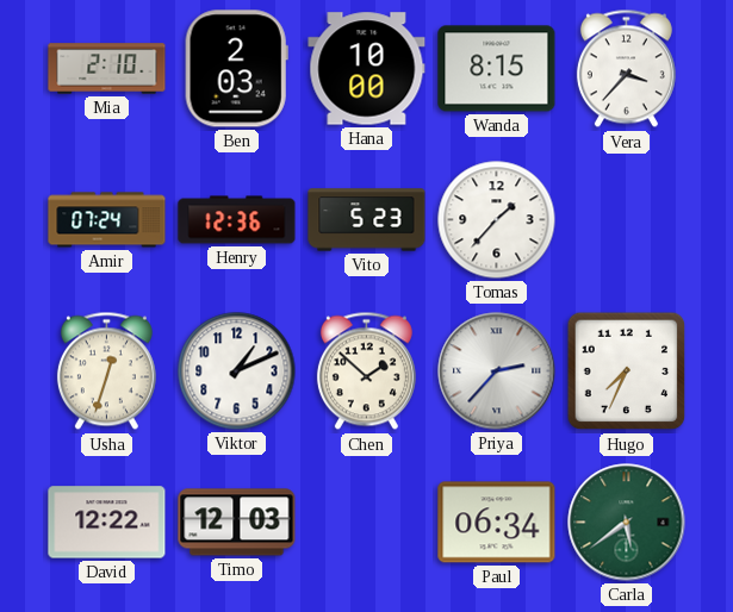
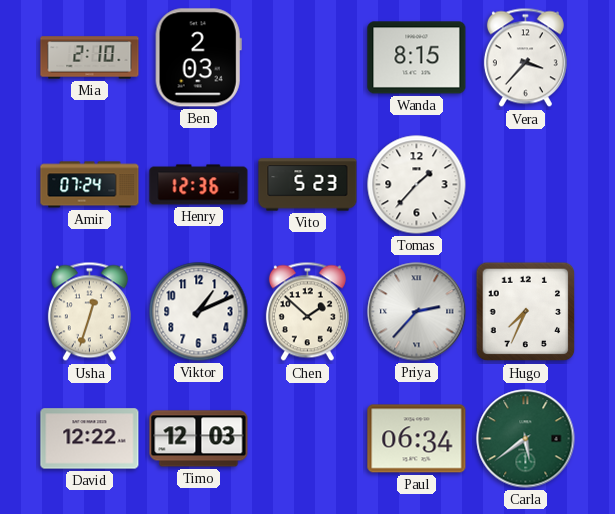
Hana: 10:00 -> none
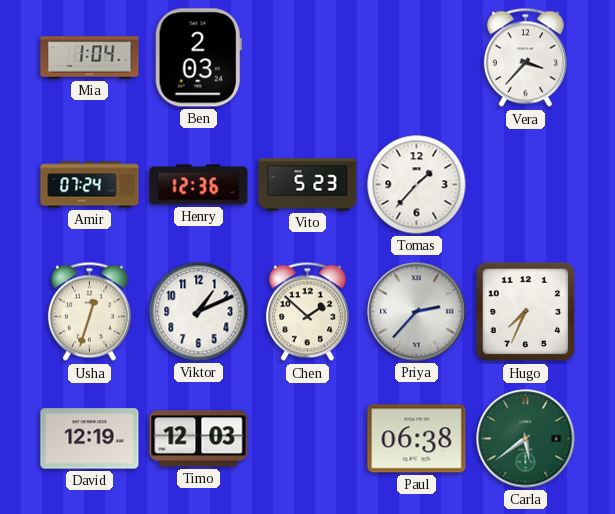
Mia: 2:10 -> 1:04
Wanda: 8:15 -> none
David: 12:22 -> 12:19
Paul: 06:34 -> 06:38
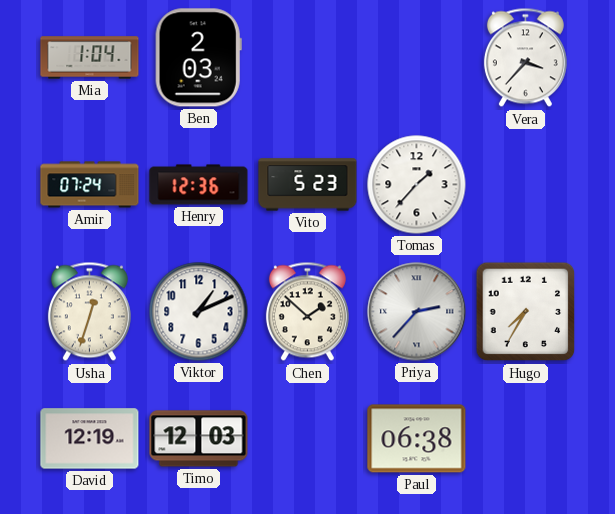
Hugo: 7:34 -> 7:35
Carla: 5:39 -> none
